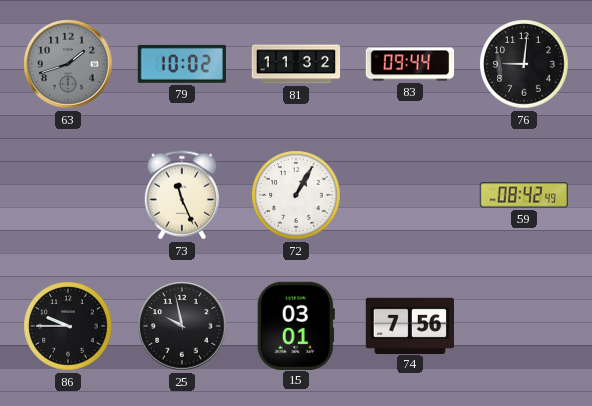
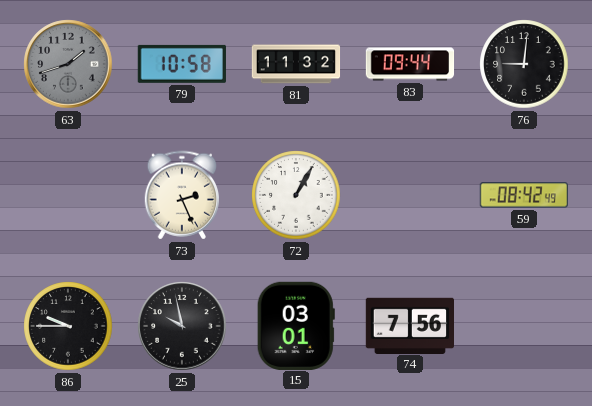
79: 10:02 -> 10:58
73: 11:26 -> 2:26
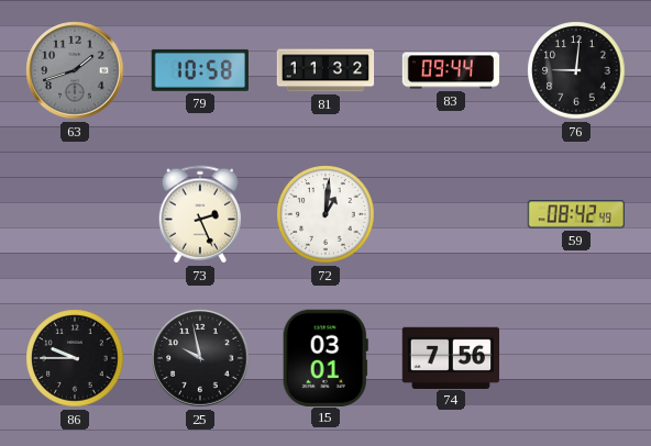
72: 1:05 -> 1:01
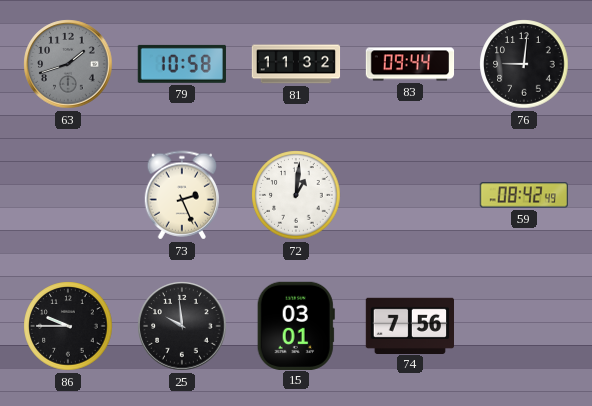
25: 9:58 -> 9:59
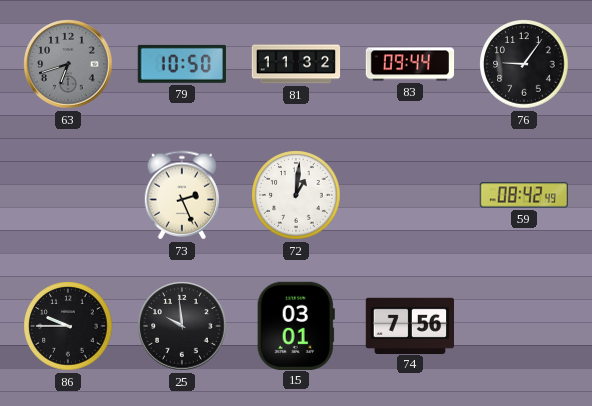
63: 1:42 -> 6:42
79: 10:58 -> 10:50
76: 9:01 -> 9:06
